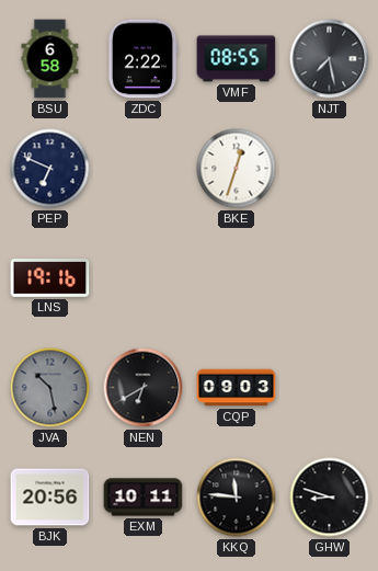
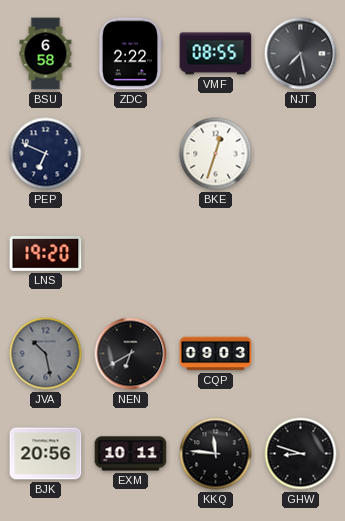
LNS: 19:16 -> 19:20
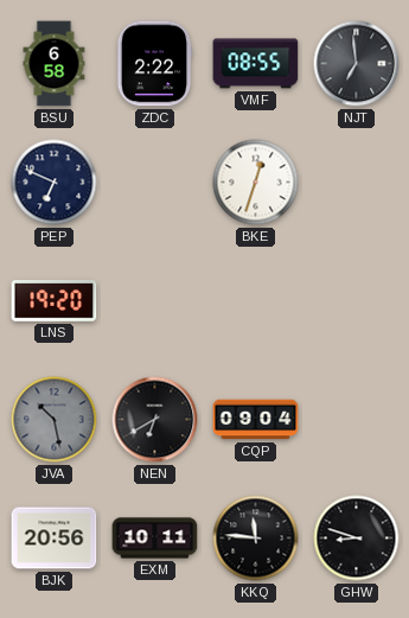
NJT: 7:28 -> 6:59
CQP: 09:03 -> 09:04
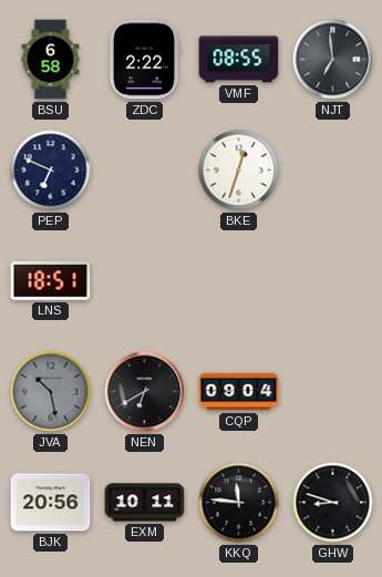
LNS: 19:20 -> 18:51
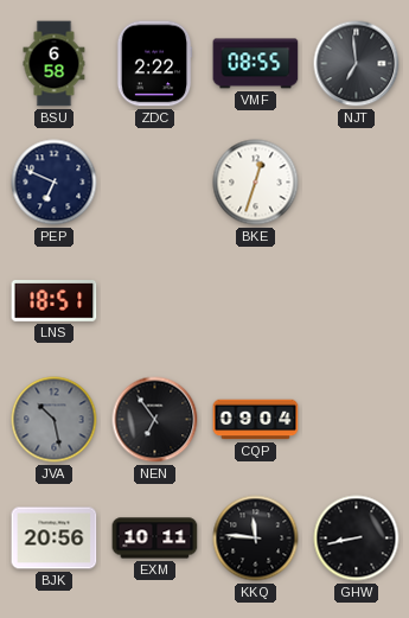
NEN: 6:40 -> 6:54
GHW: 8:48 -> 8:43
